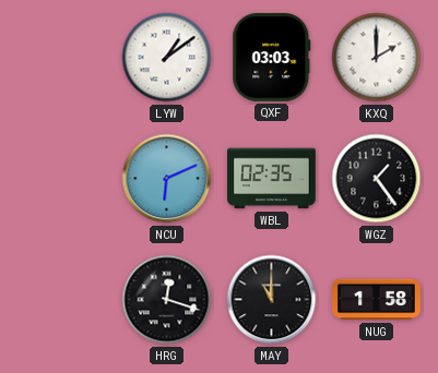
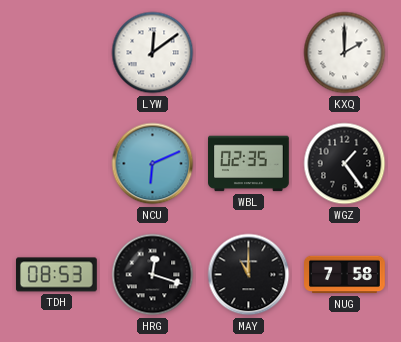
LYW: 1:09 -> 12:09
QXF: 03:03 -> none
TDH: none -> 08:53
NUG: 1:58 -> 7:58
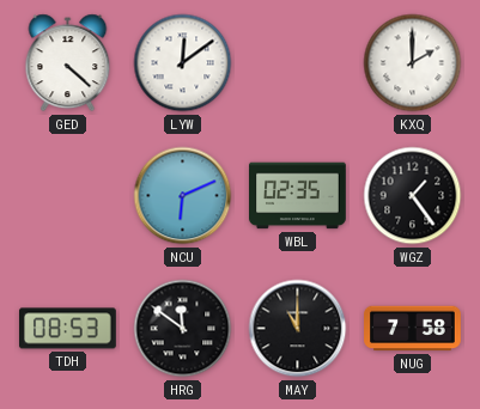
GED: none -> 4:22
HRG: 12:18 -> 11:51
